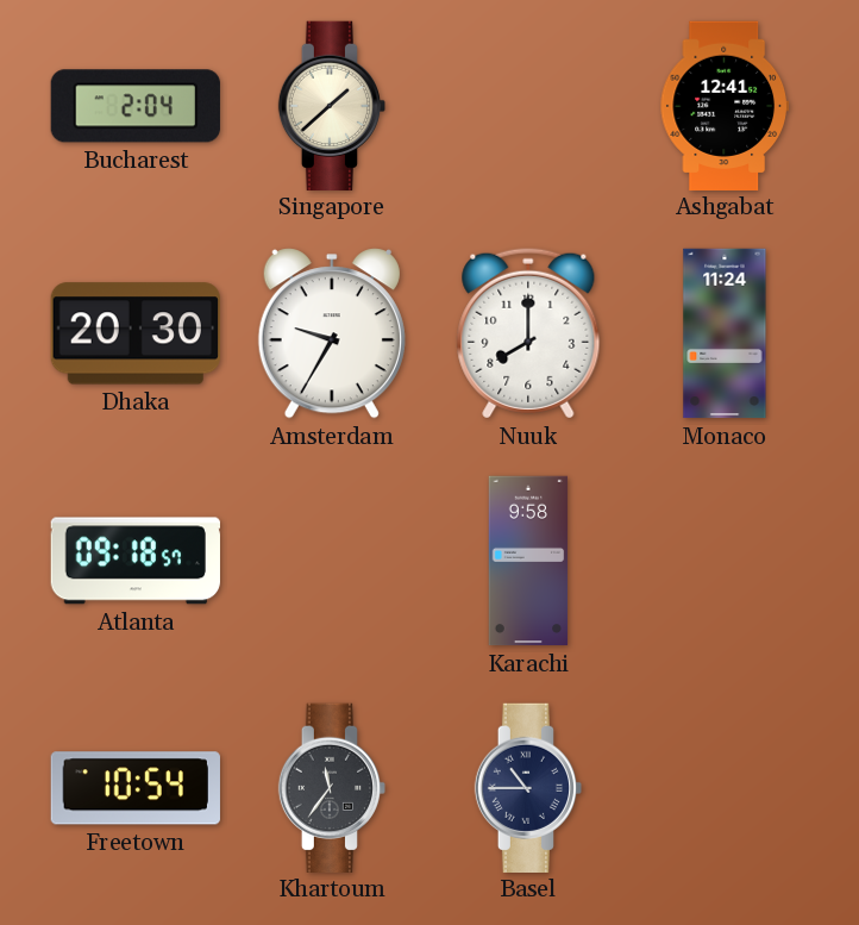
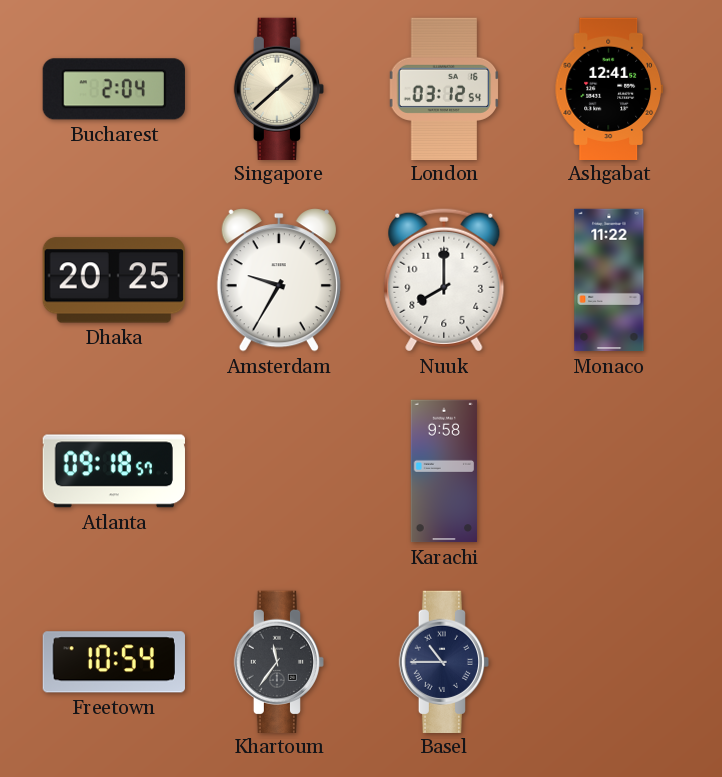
London: none -> 03:12
Dhaka: 20:30 -> 20:25
Monaco: 11:24 -> 11:22
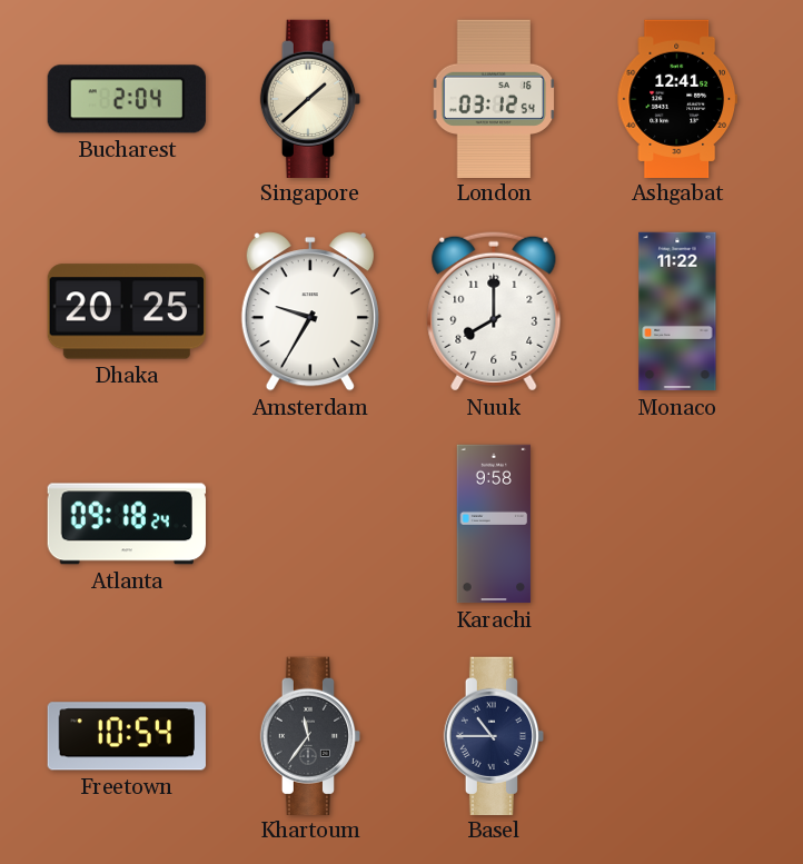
Atlanta: 09:18:57 -> 09:18:24
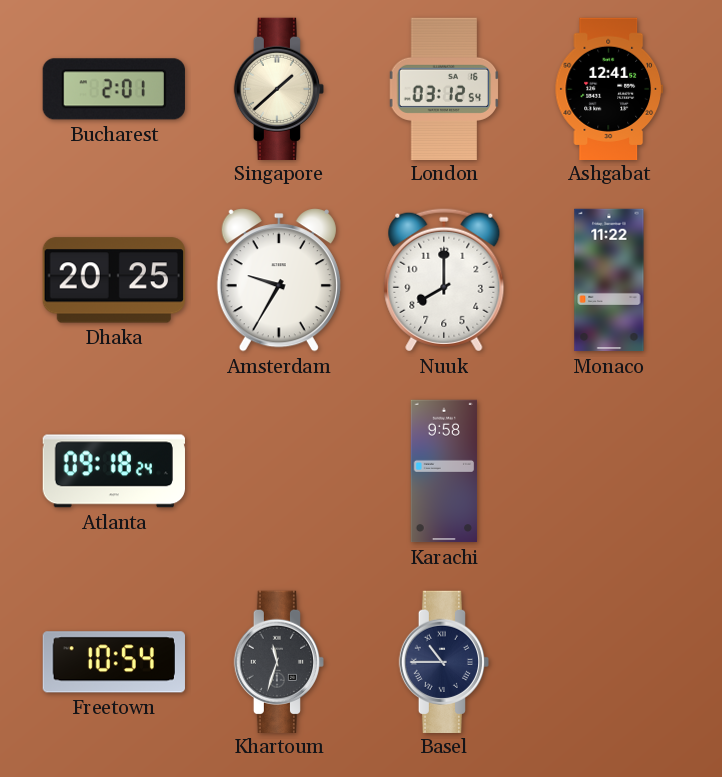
Bucharest: 2:04 -> 2:01
Khartoum: 11:36 -> 11:33
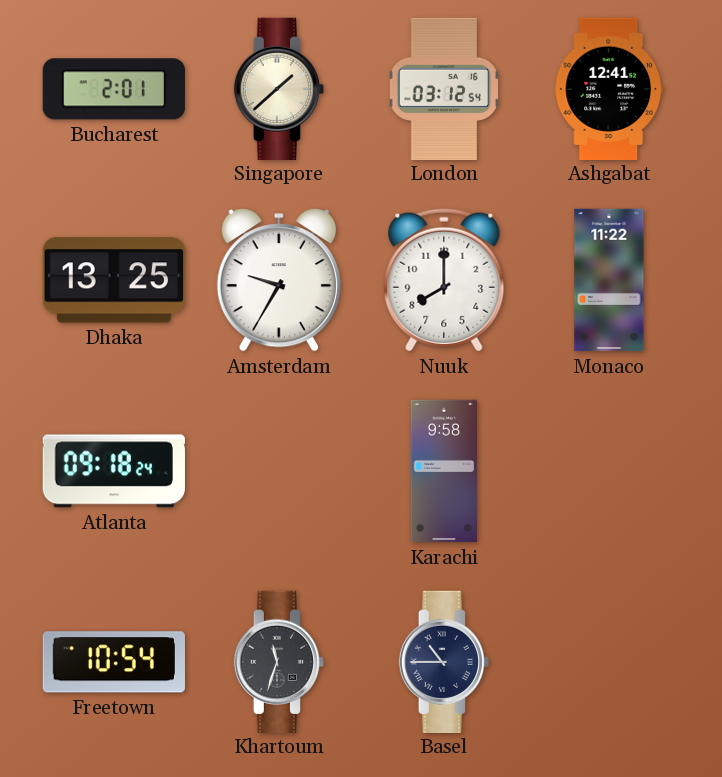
Dhaka: 20:25 -> 13:25
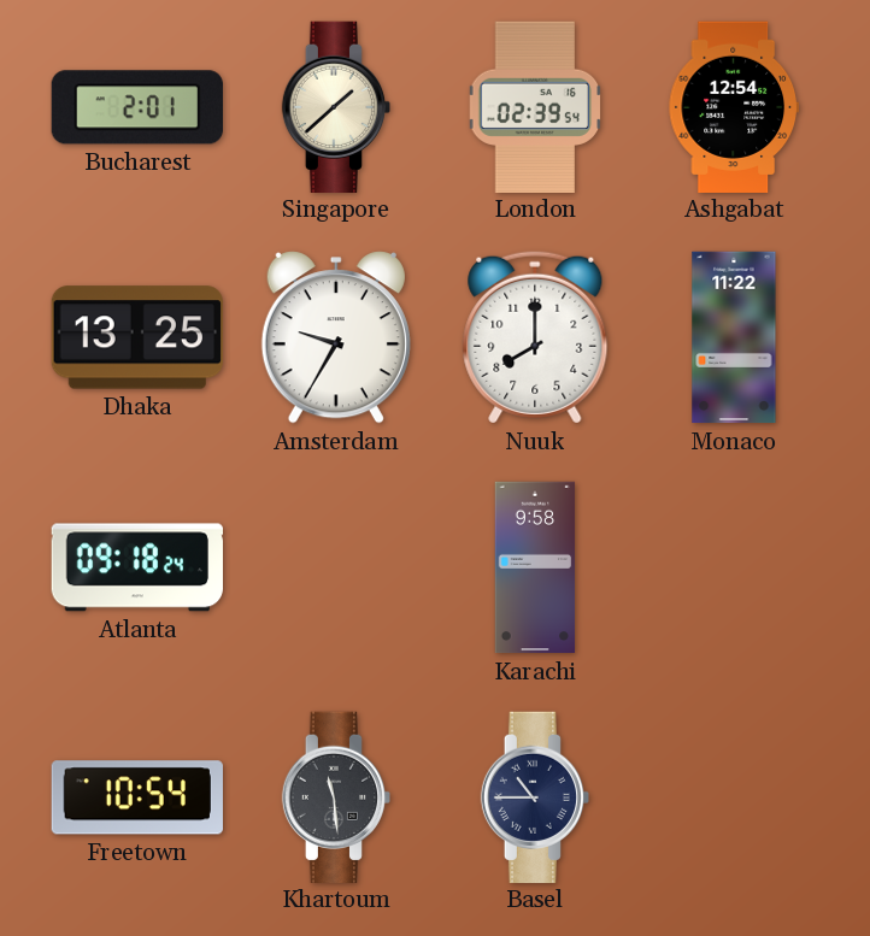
London: 03:12 -> 02:39
Ashgabat: 12:41 -> 12:54
Khartoum: 11:33 -> 11:29
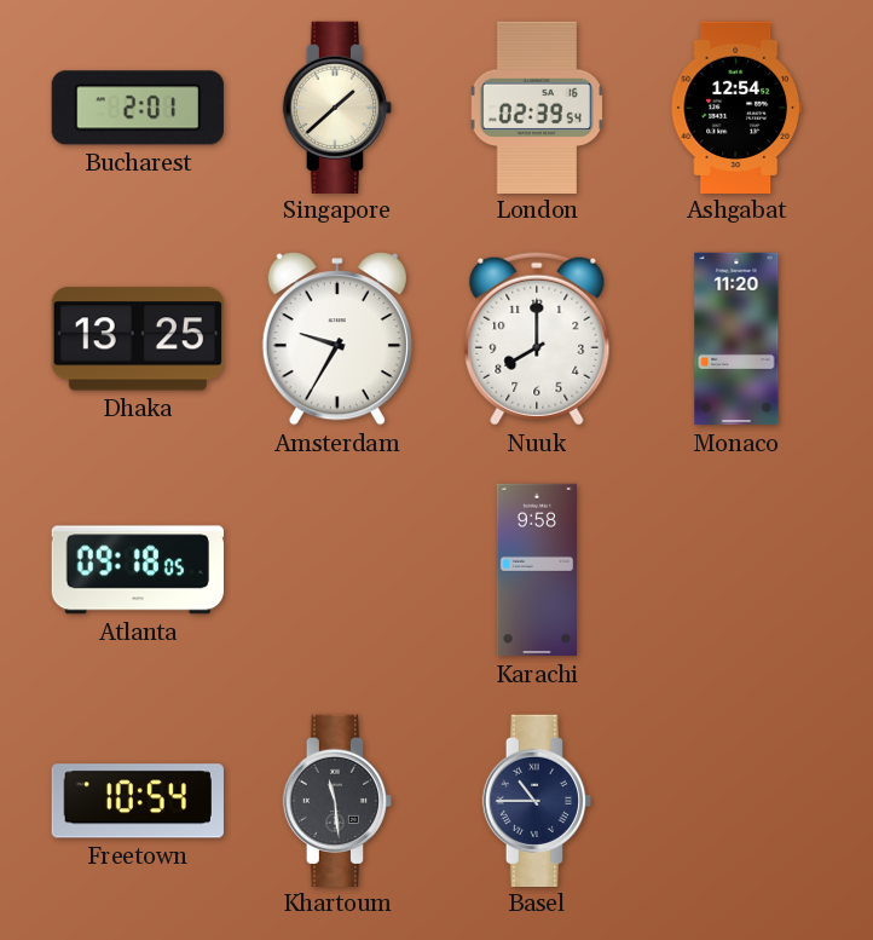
Monaco: 11:22 -> 11:20
Atlanta: 09:18:24 -> 09:18:05
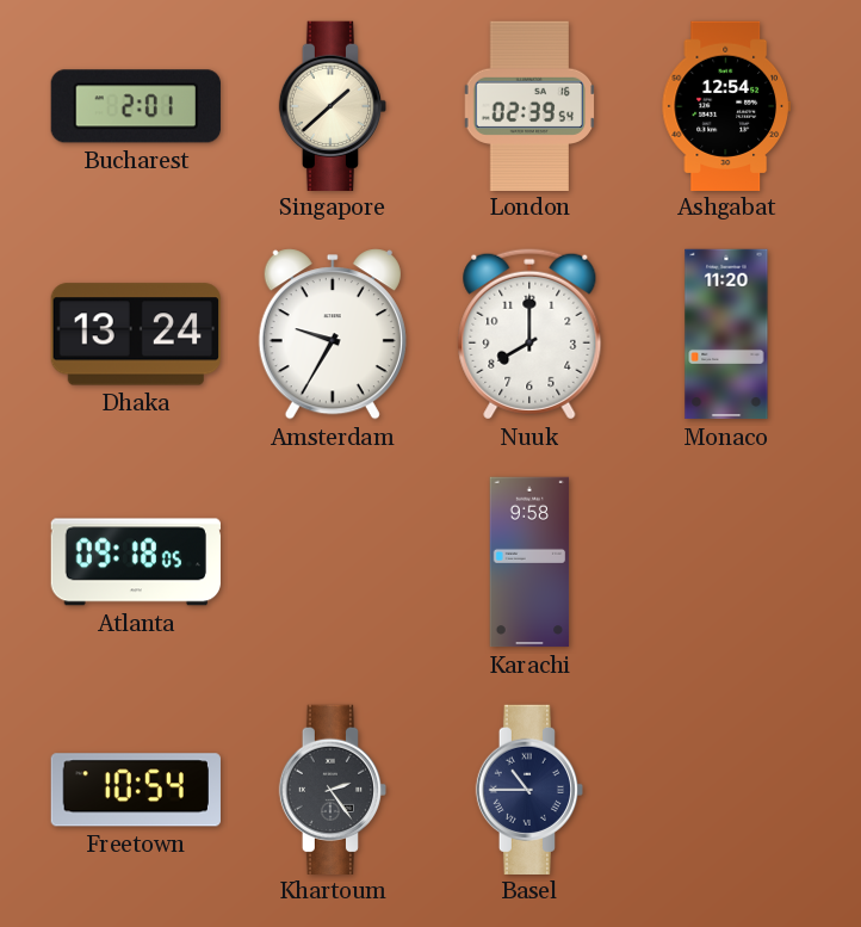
Dhaka: 13:25 -> 13:24
Khartoum: 11:29 -> 2:24
